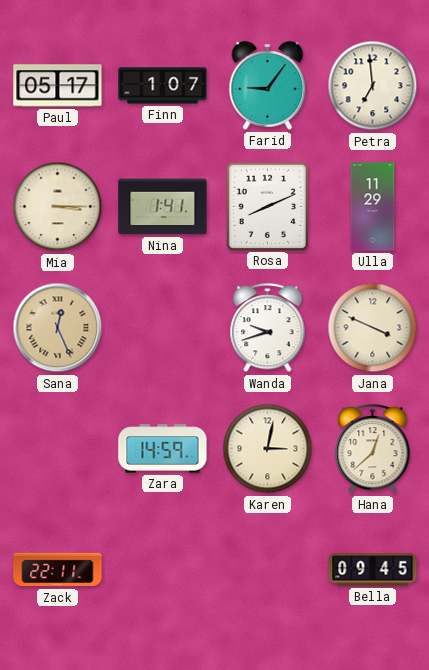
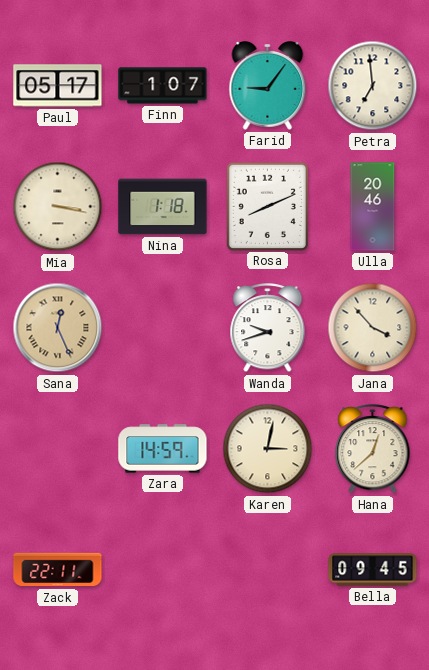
Mia: 3:15 -> 3:17
Nina: 1:41 -> 1:18
Ulla: 11:29 -> 20:46
Jana: 3:49 -> 3:53
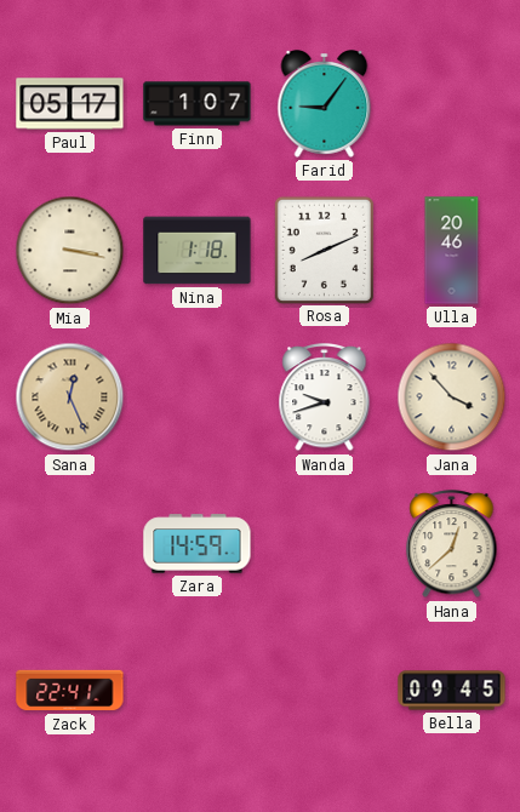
Petra: 6:59 -> none
Karen: 3:02 -> none
Zack: 22:11 -> 22:41
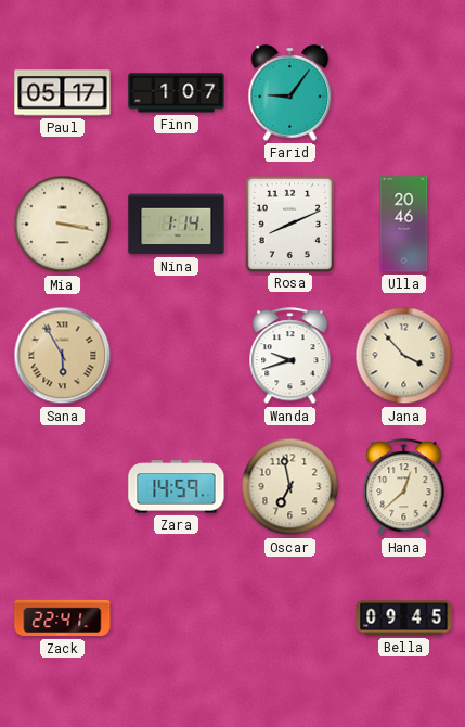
Nina: 1:18 -> 1:14
Sana: 12:26 -> 5:55
Oscar: none -> 6:58
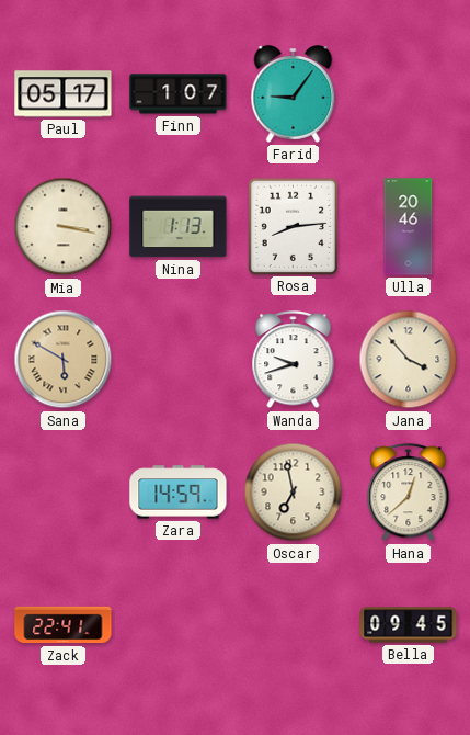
Nina: 1:14 -> 1:13
Rosa: 8:11 -> 8:14
Sana: 5:55 -> 5:50
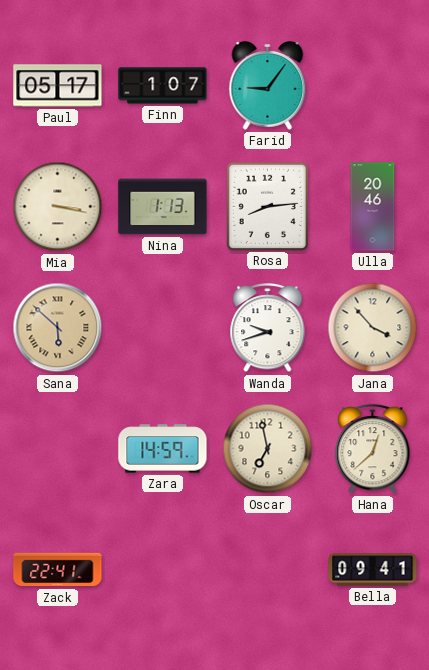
Sana: 5:50 -> 5:52
Bella: 09:45 -> 09:41
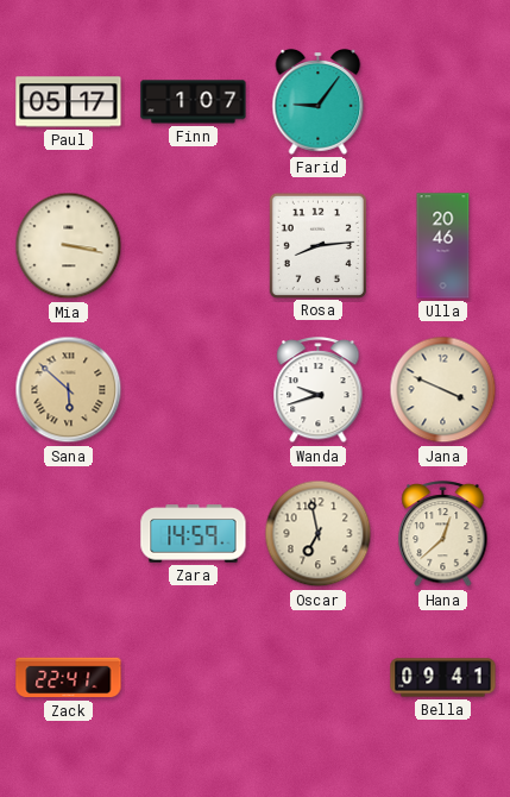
Nina: 1:13 -> none
Jana: 3:53 -> 3:49
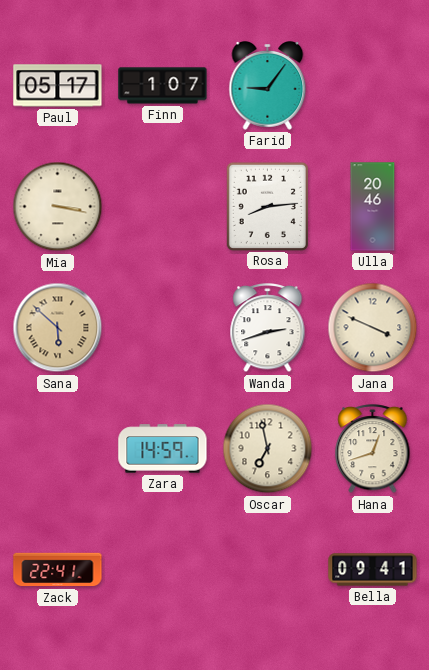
Wanda: 9:42 -> 2:42
Hana: 12:38 -> 12:42
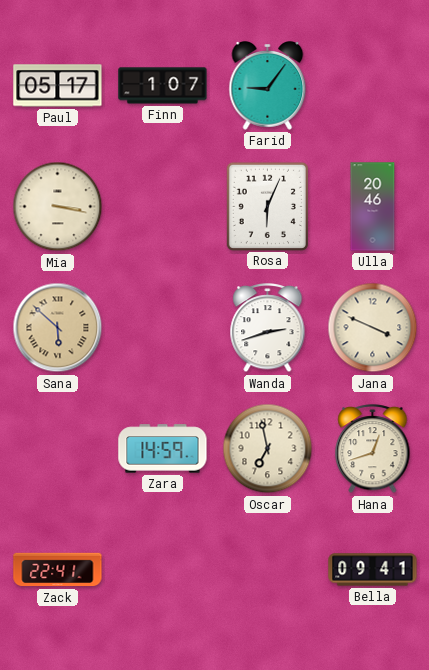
Rosa: 8:14 -> 6:04
